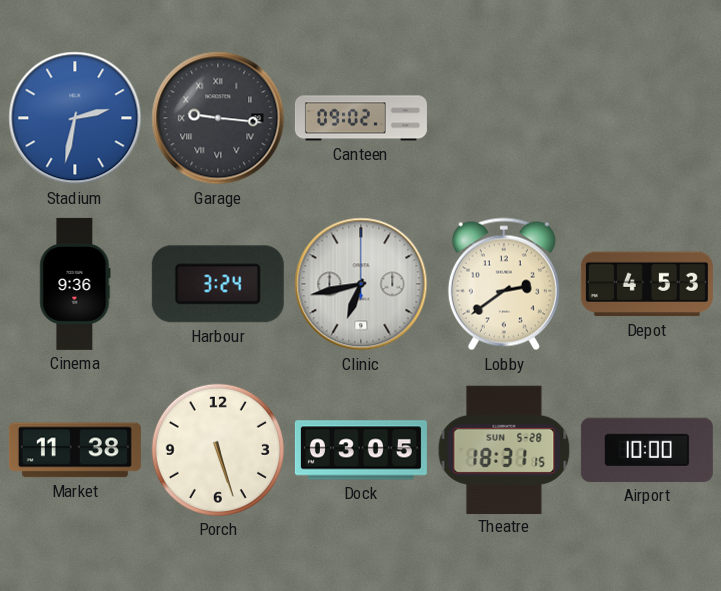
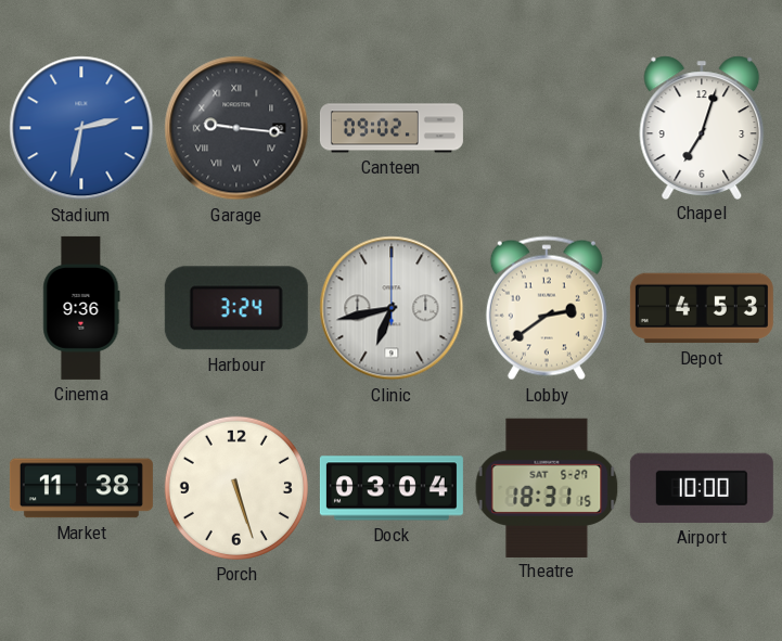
Chapel: none -> 7:03
Dock: 03:05 -> 03:04
Theatre date: SUN 5-28 -> SAT 5-27
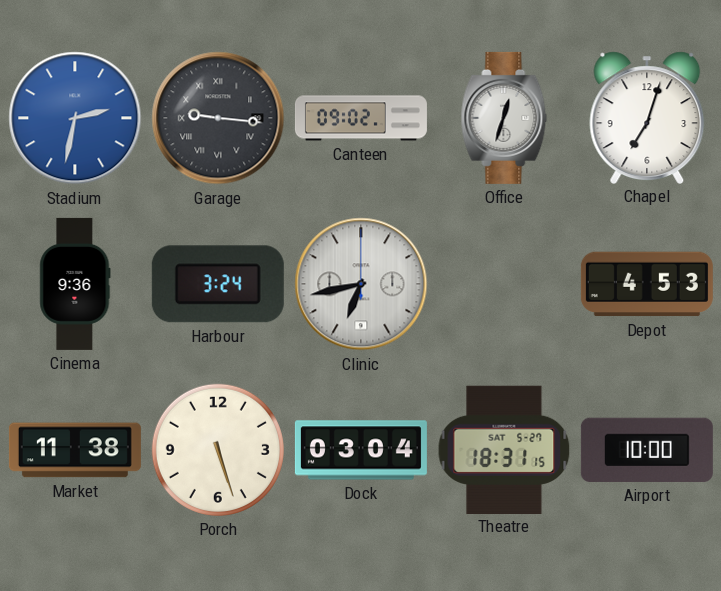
Office: none -> 12:33
Lobby: 2:39 -> none
